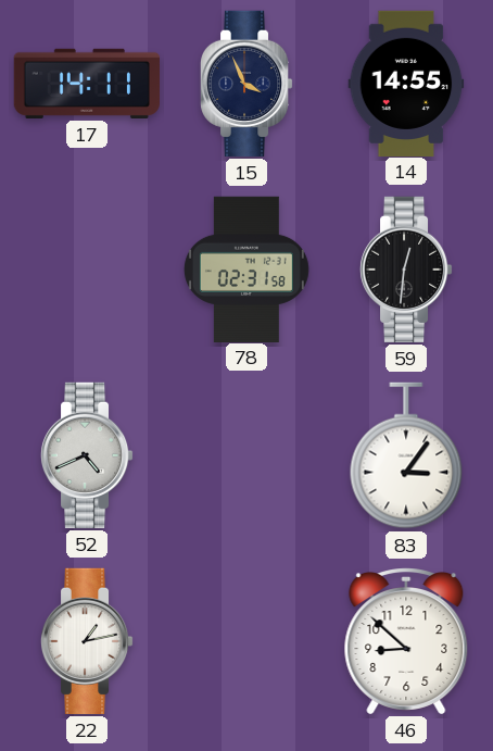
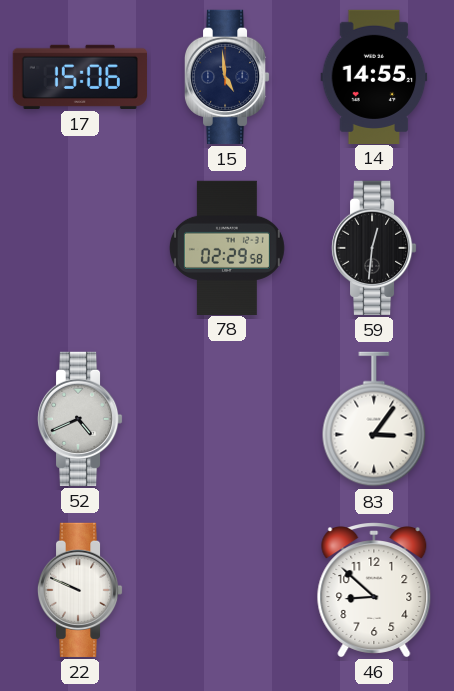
17: 14:11 -> 15:06
15: 3:56 -> 4:59
78: 02:31 -> 02:29
22: 1:13 -> 9:49
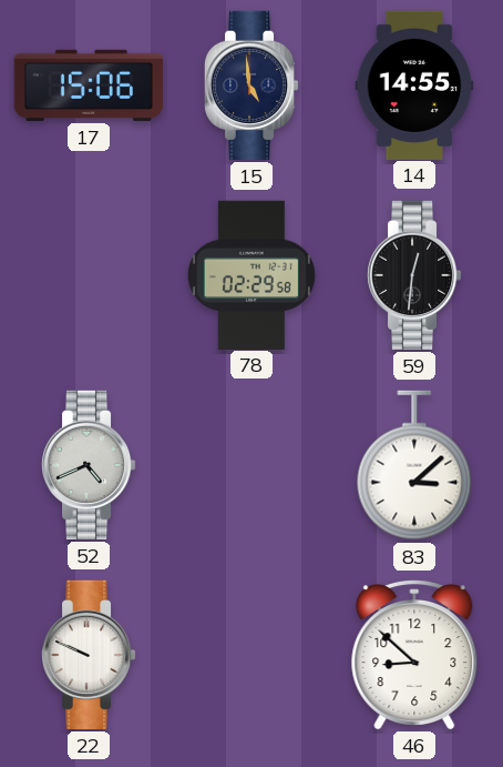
83: 3:06 -> 3:08
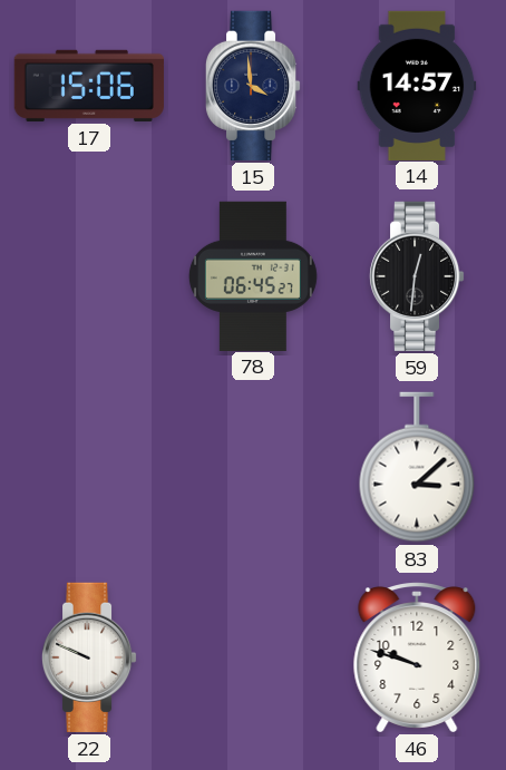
15: 4:59 -> 3:59
14: 14:55 -> 14:57
78: 02:29 -> 06:45
52: 4:41 -> none
46: 8:52 -> 9:48
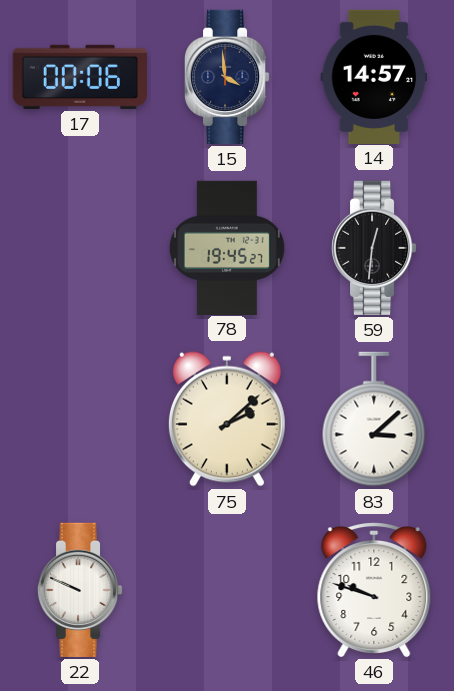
17: 15:06 -> 00:06
78: 06:45 -> 19:45
75: none -> 2:08
